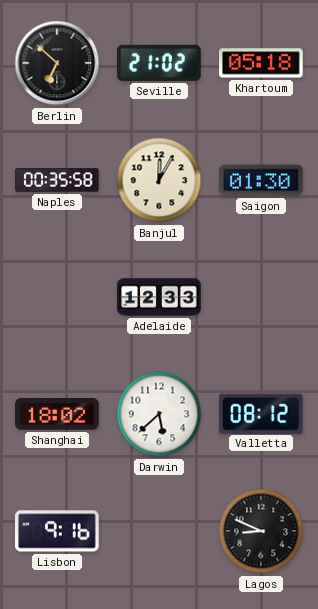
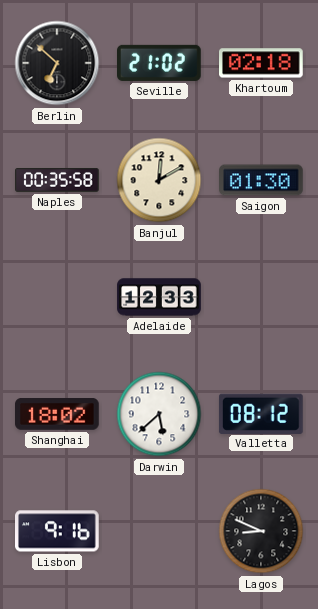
Khartoum: 05:18 -> 02:18
Banjul: 12:05 -> 12:10
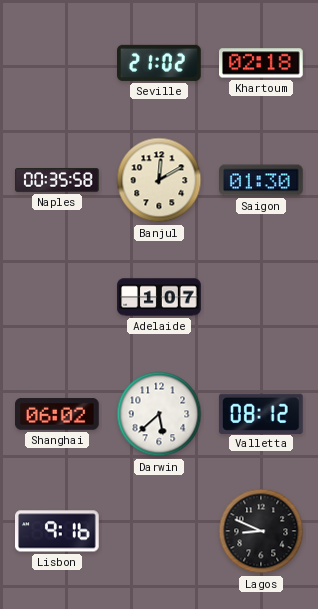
Berlin: 6:52 -> none
Adelaide: 12:33 -> 1:07
Shanghai: 18:02 -> 06:02
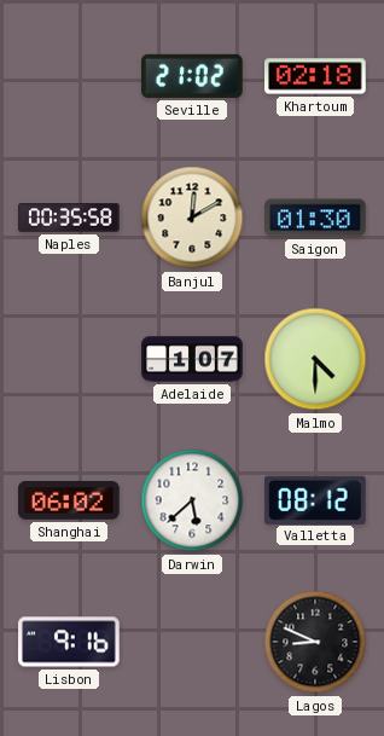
Malmo: none -> 4:30
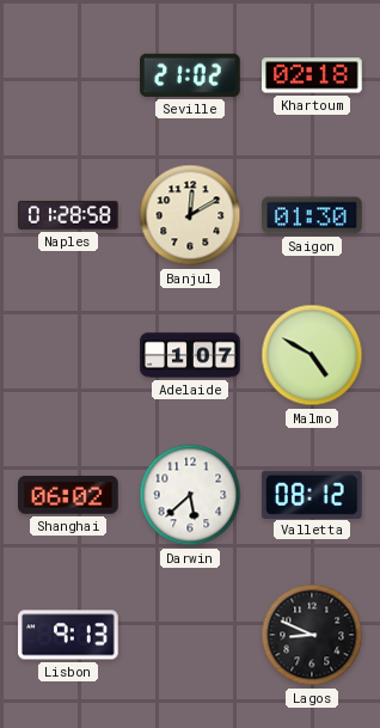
Naples: 00:35 -> 01:28
Malmo: 4:30 -> 4:50
Lisbon: 9:16 -> 9:13
